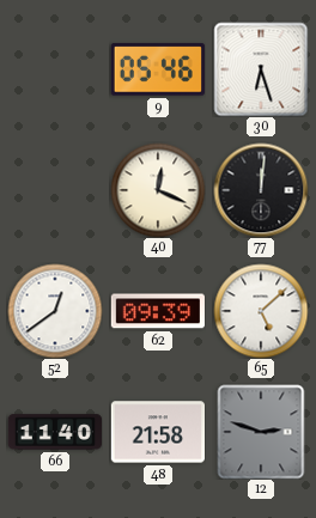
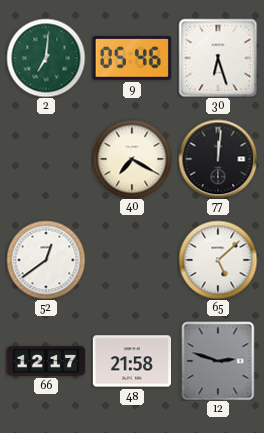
2: none -> 7:01
40: 12:19 -> 7:20
62: 09:39 -> none
66: 11:40 -> 12:17
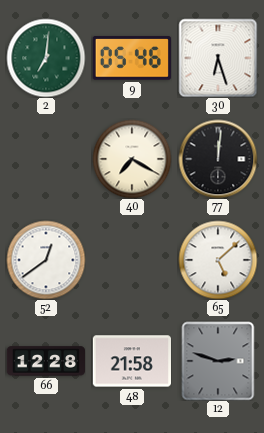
66: 12:17 -> 12:28
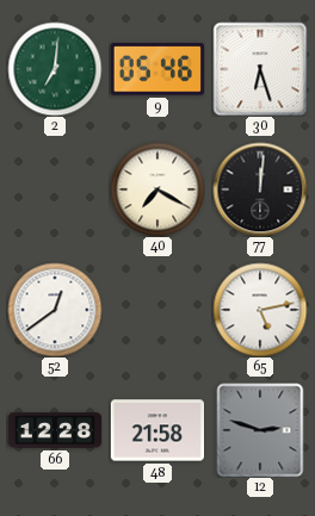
65: 5:08 -> 5:13
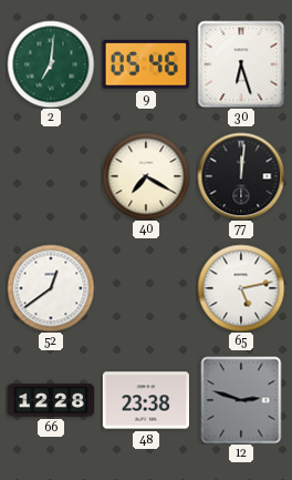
48: 21:58 -> 23:38
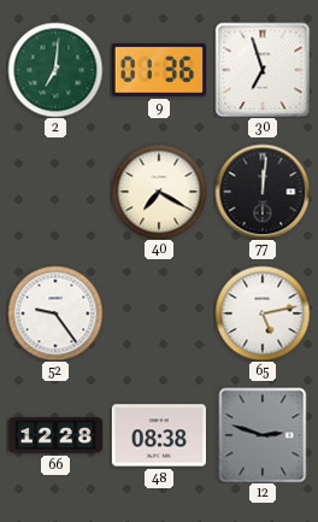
9: 05:46 -> 01:36
30: 6:27 -> 6:57
52: 12:39 -> 9:24
48: 23:38 -> 08:38
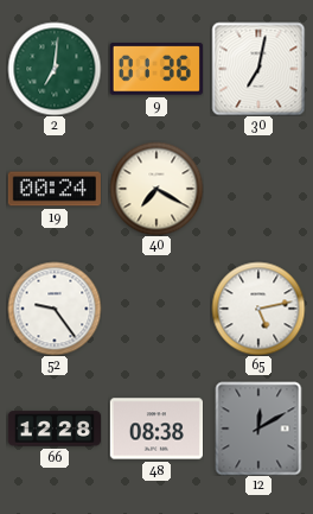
30: 6:57 -> 7:02
19: none -> 00:24
77: 12:01 -> none
12: 2:48 -> 12:10
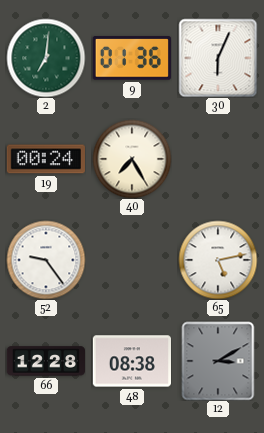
30: 7:02 -> 6:04
40: 7:20 -> 7:25
12: 12:10 -> 3:10
